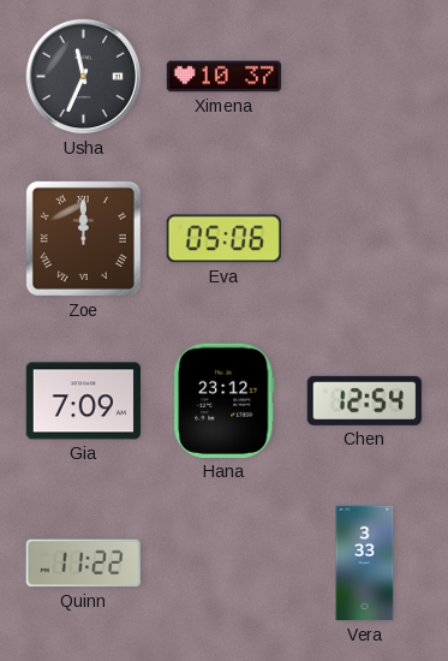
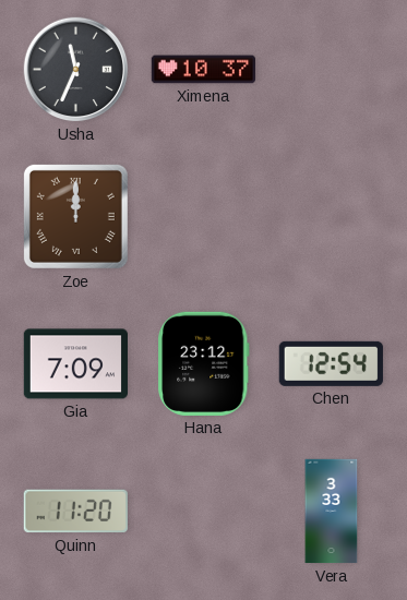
Eva: 05:06 -> none
Quinn: 11:22 -> 11:20
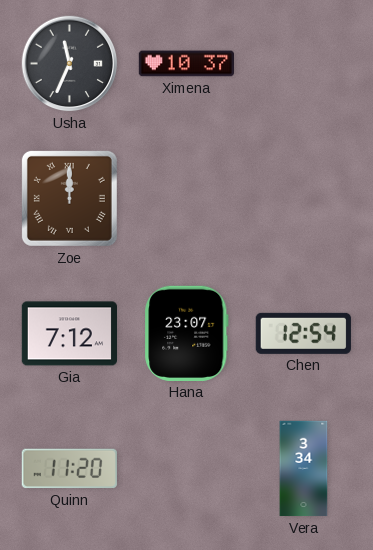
Gia: 7:09 -> 7:12
Hana: 23:12 -> 23:07
Vera: 3:33 -> 3:34
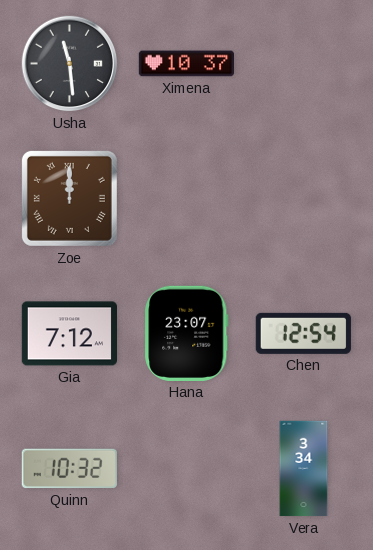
Usha: 11:34 -> 11:29
Quinn: 11:20 -> 10:32
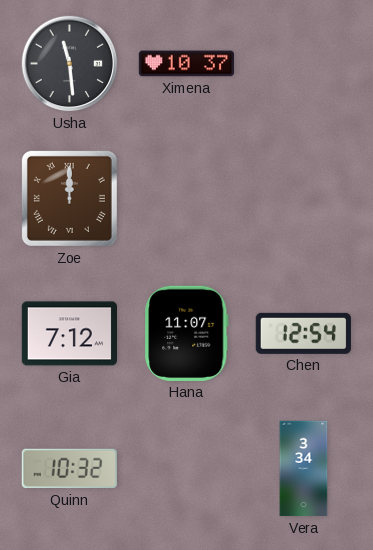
Hana: 23:07 -> 11:07
